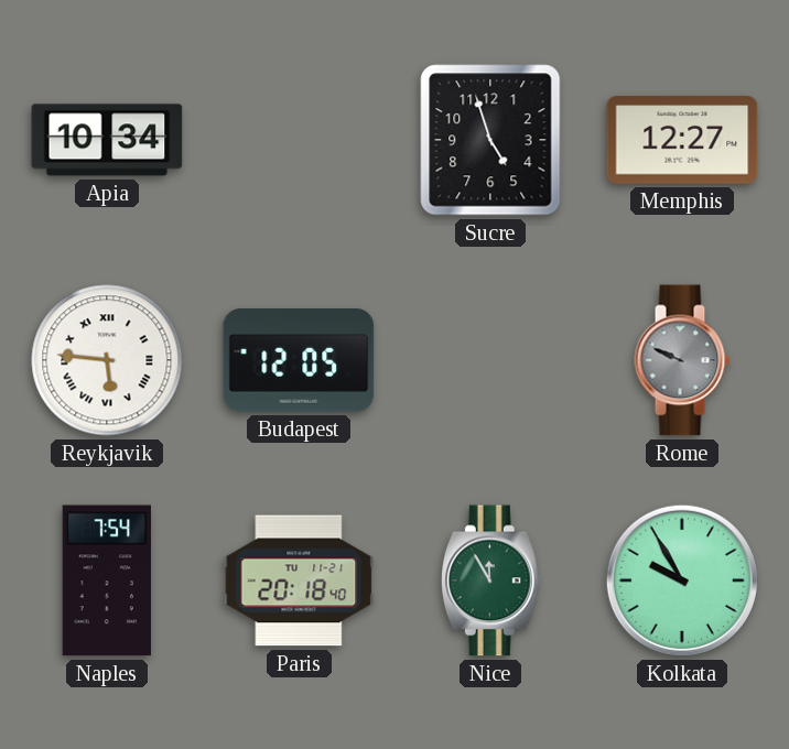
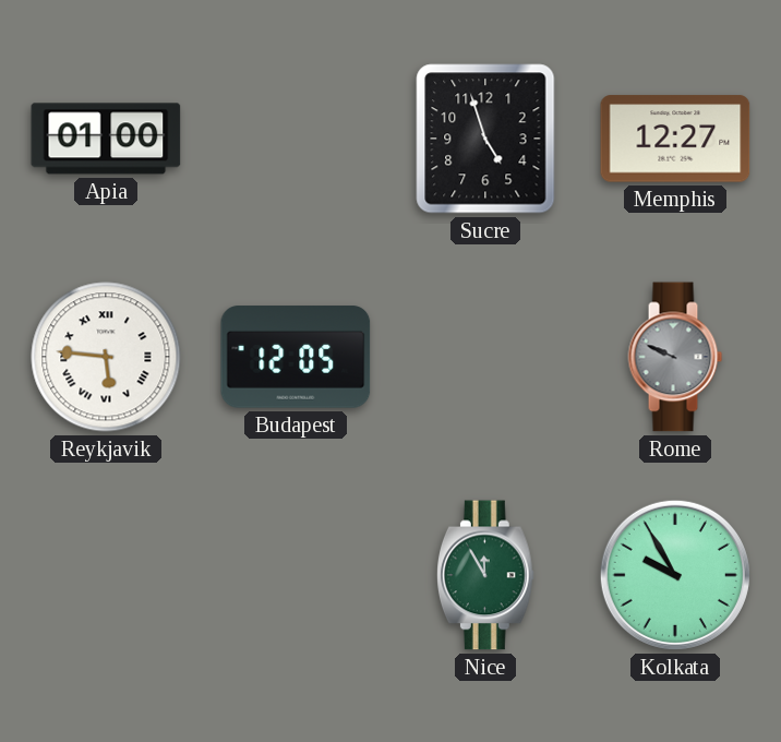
Apia: 10:34 -> 01:00
Naples: 7:54 -> none
Paris: 20:18 -> none
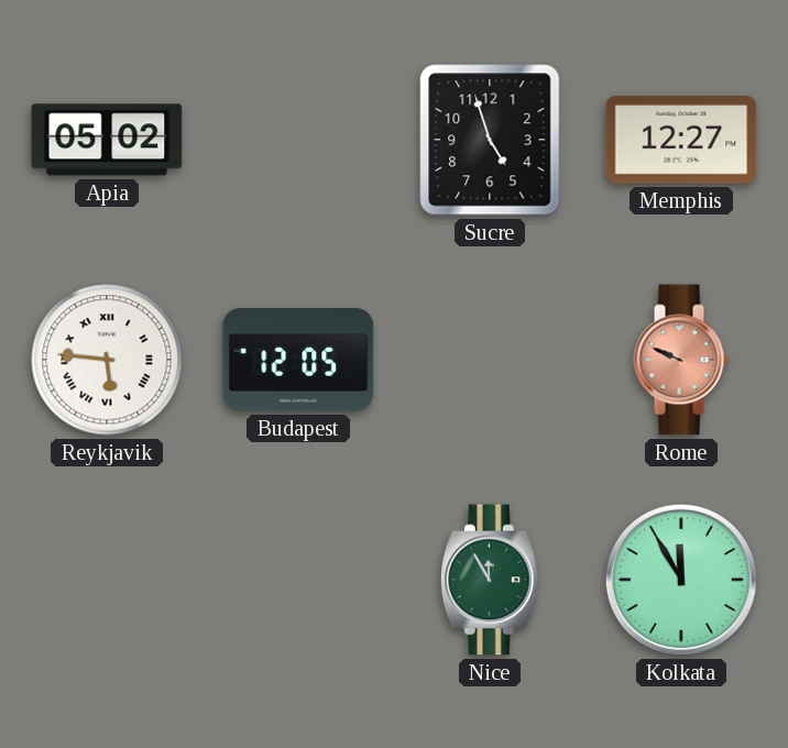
Apia: 01:00 -> 05:02
Rome dial: grey -> salmon
Kolkata: 9:55 -> 11:55
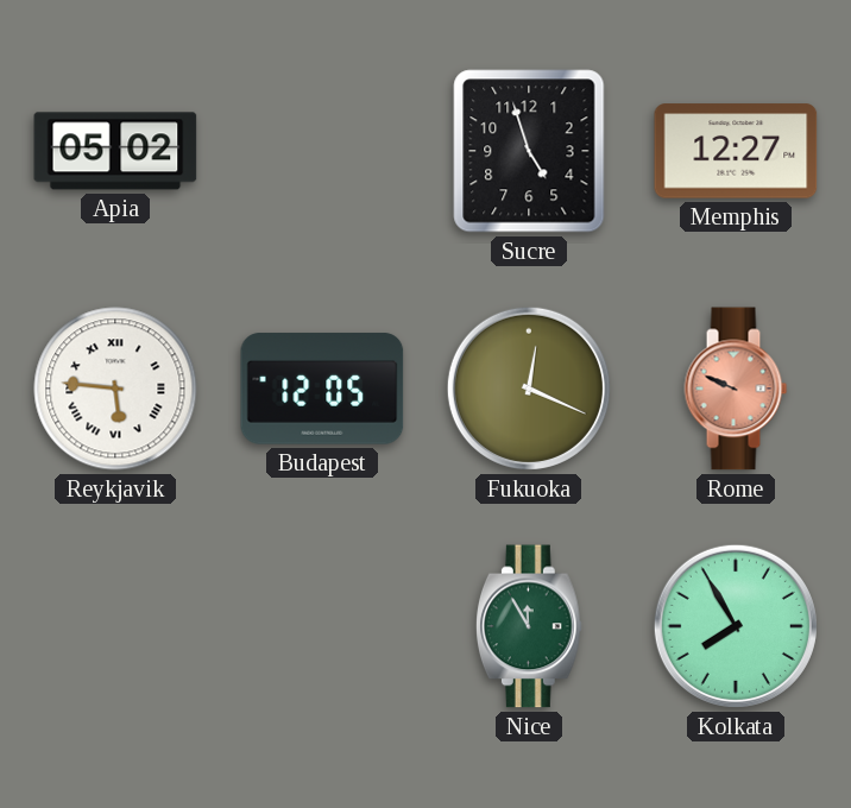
Fukuoka: none -> 12:19
Kolkata: 11:55 -> 7:55
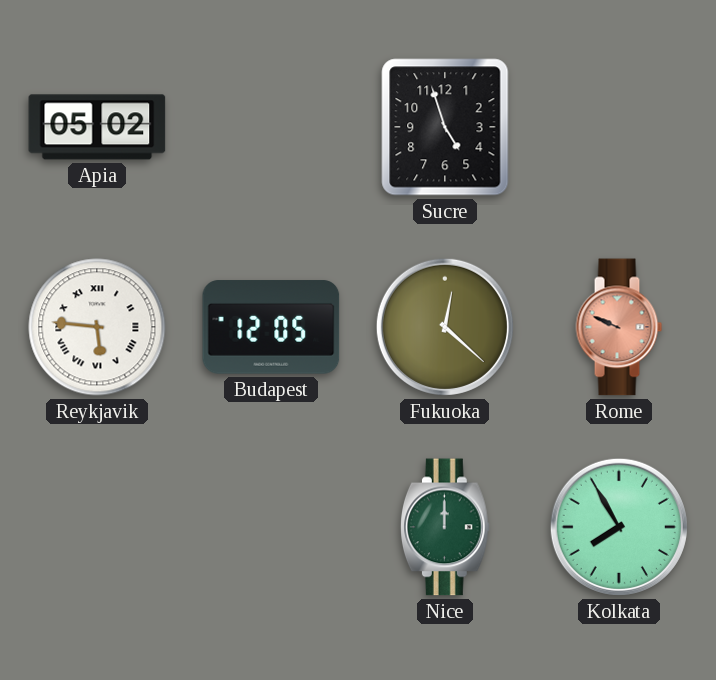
Memphis: 12:27 -> none
Fukuoka: 12:19 -> 12:22
Nice: 11:55 -> 12:00
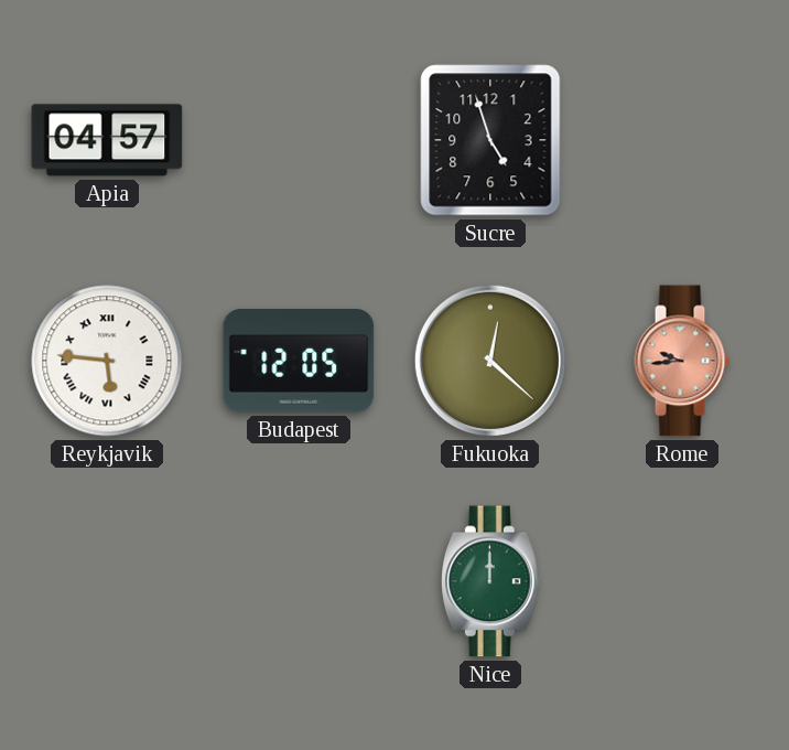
Apia: 05:02 -> 04:57
Rome: 9:49 -> 9:44
Kolkata: 7:55 -> none
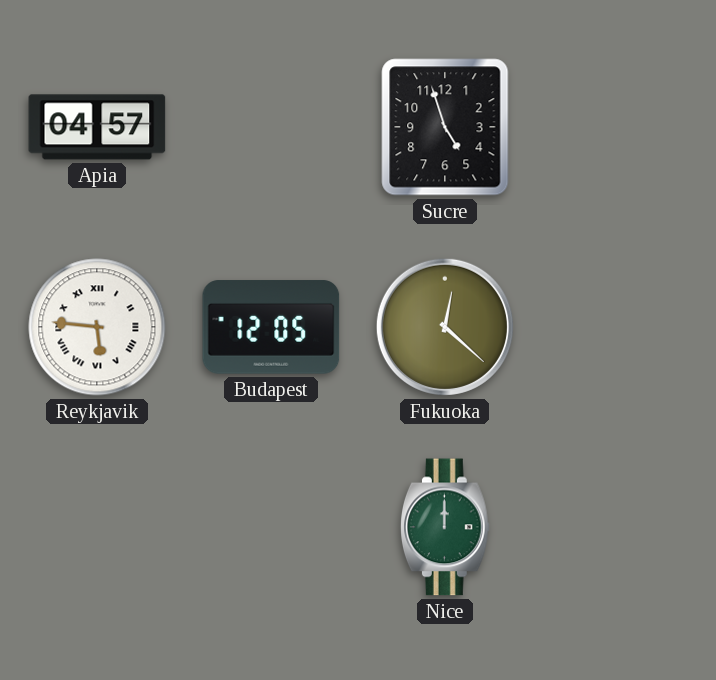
Rome: 9:44 -> none
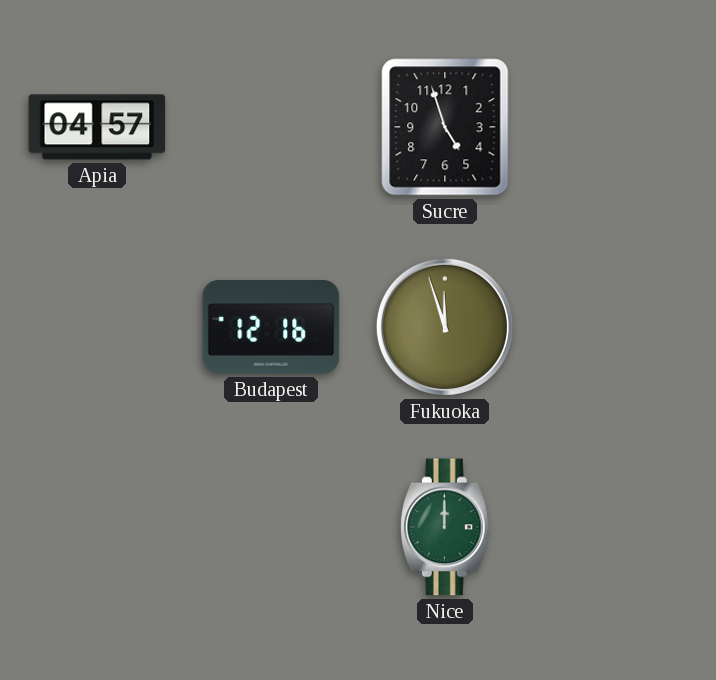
Reykjavik: 5:46 -> none
Budapest: 12:05 -> 12:16
Fukuoka: 12:22 -> 11:57
